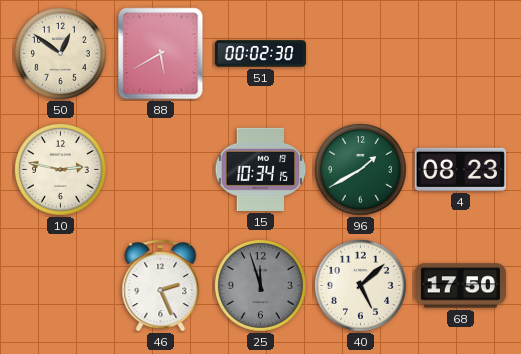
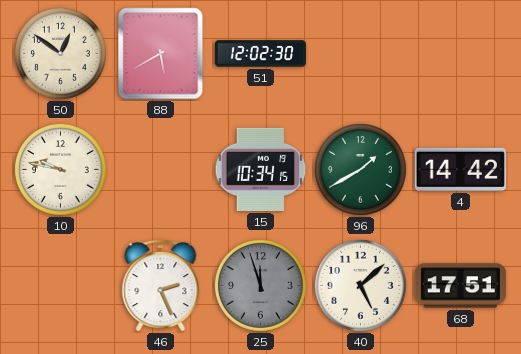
51: 00:02 -> 12:02
10: 2:47 -> 9:47
4: 08:23 -> 14:42
68: 17:50 -> 17:51
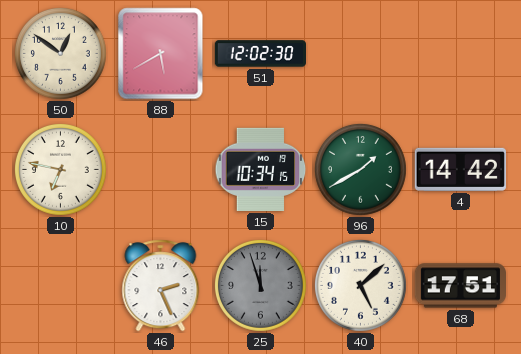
10: 9:47 -> 6:47
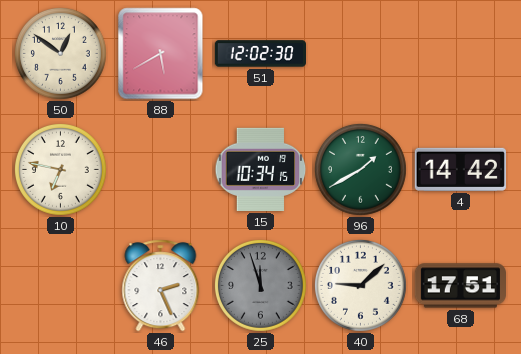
40: 5:08 -> 9:08
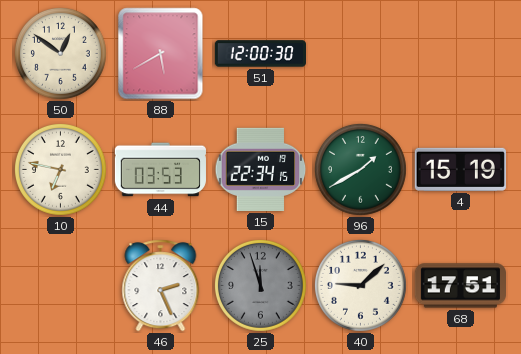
51: 12:02 -> 12:00
44: none -> 03:53
15: 10:34 -> 22:34
4: 14:42 -> 15:19
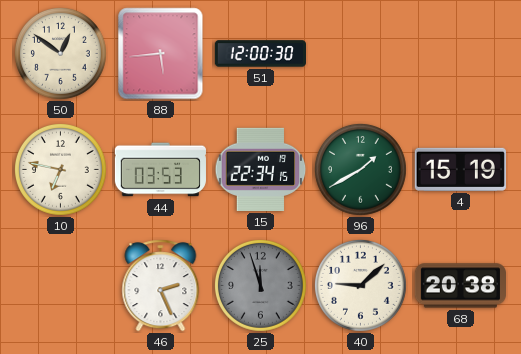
88: 5:40 -> 5:44
68: 17:51 -> 20:38
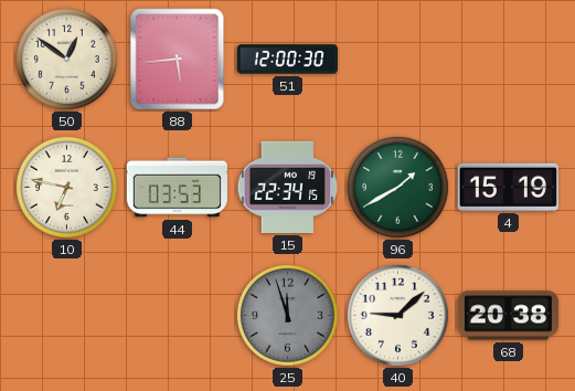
46: 2:26 -> none
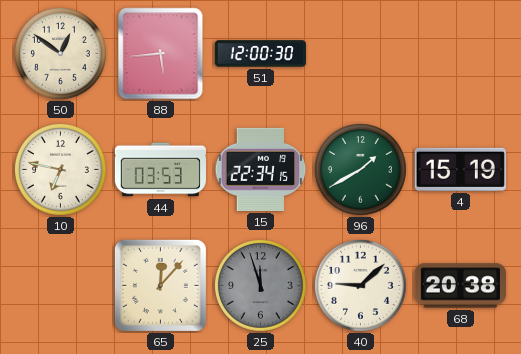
65: none -> 12:07
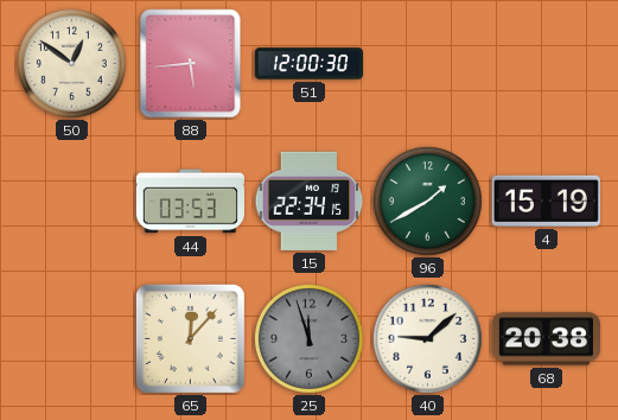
10: 6:47 -> none
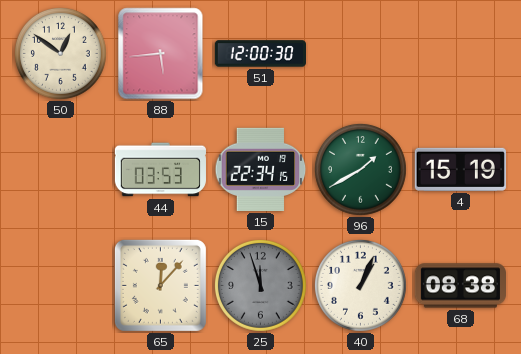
40: 9:08 -> 1:04
68: 20:38 -> 08:38
